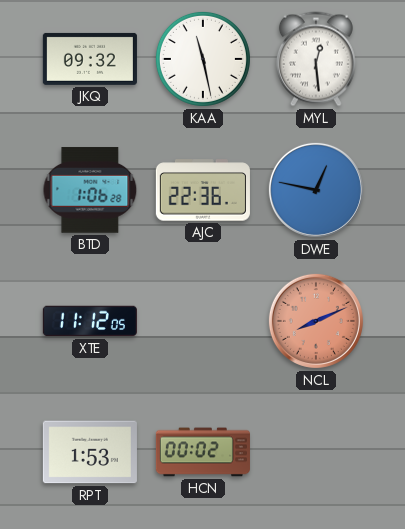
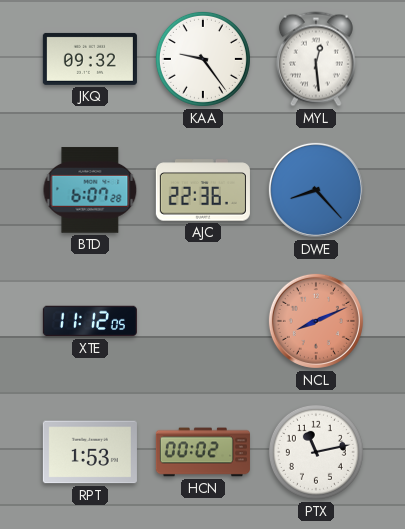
KAA: 11:28 -> 9:24
BTD: 1:06 -> 6:07
DWE: 12:47 -> 8:23
PTX: none -> 11:13
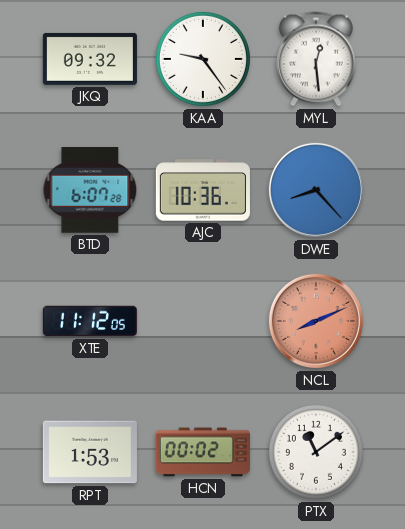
AJC: 22:36 -> 10:36
PTX: 11:13 -> 11:09
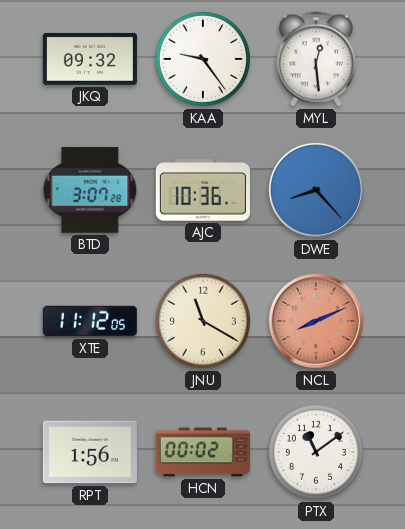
BTD: 6:07 -> 3:07
JNU: none -> 11:20
RPT: 1:53 -> 1:56
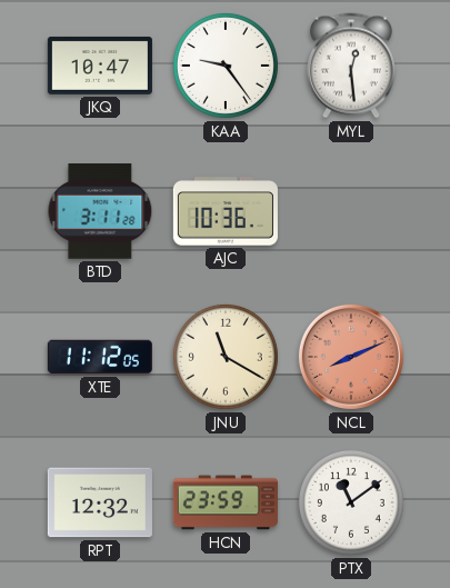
JKQ: 09:32 -> 10:47
BTD: 3:07 -> 3:11
DWE: 8:23 -> none
RPT: 1:56 -> 12:32
HCN: 00:02 -> 23:59
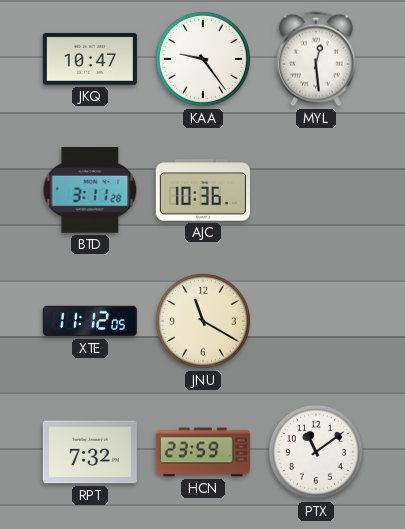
NCL: 8:11 -> none
RPT: 12:32 -> 7:32
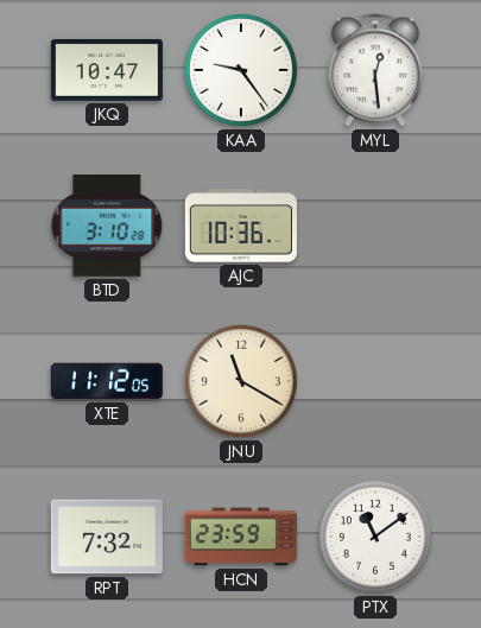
BTD: 3:11 -> 3:10
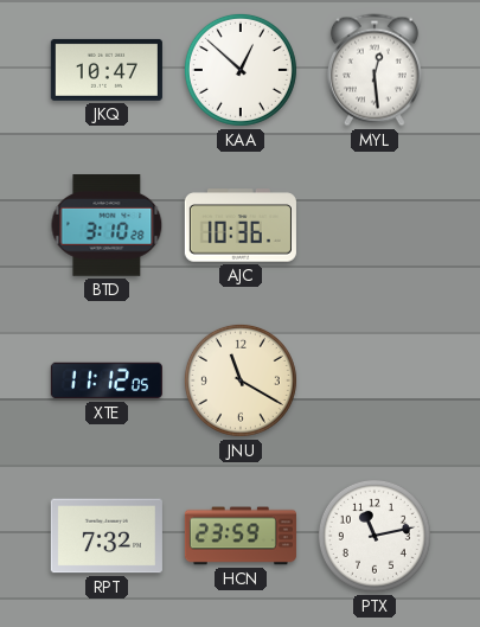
KAA: 9:24 -> 12:52
PTX: 11:09 -> 11:13
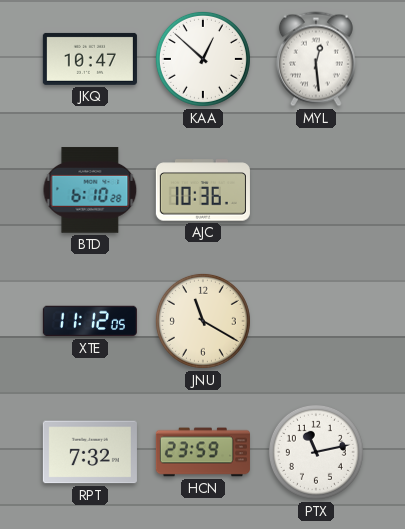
BTD: 3:10 -> 6:10
